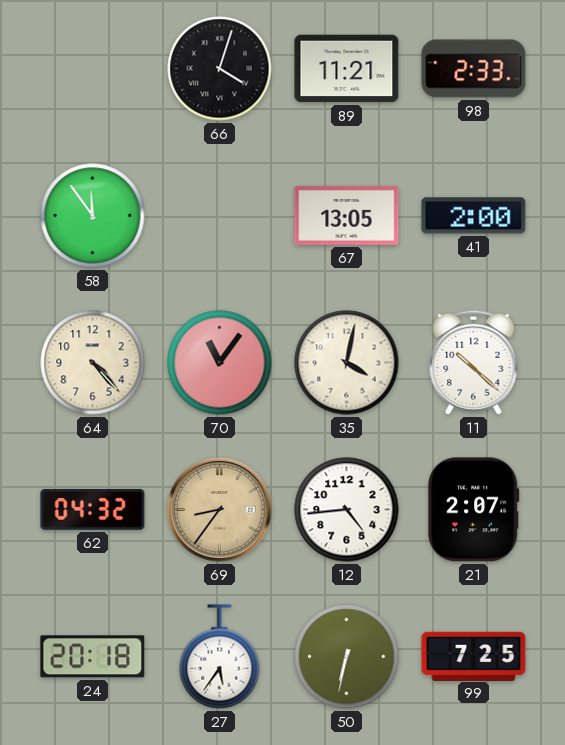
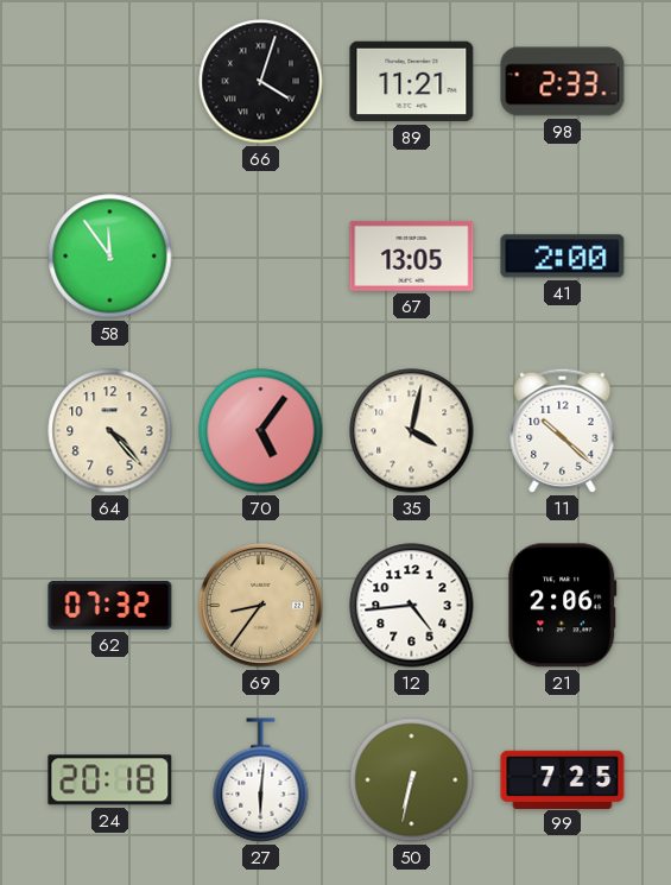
70: 11:06 -> 5:06
62: 04:32 -> 07:32
21: 2:07 -> 2:06
27: 5:36 -> 6:01
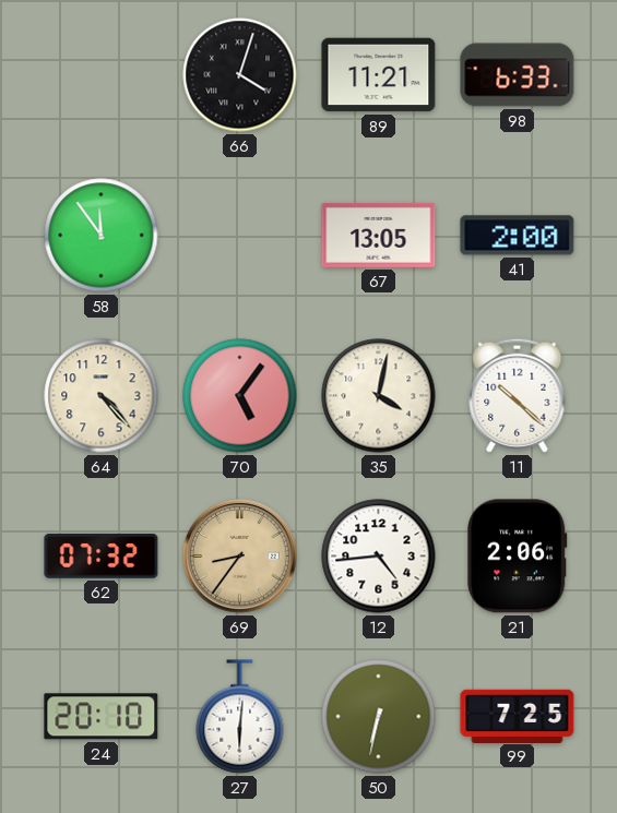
98: 2:33 -> 6:33
24: 20:18 -> 20:10
